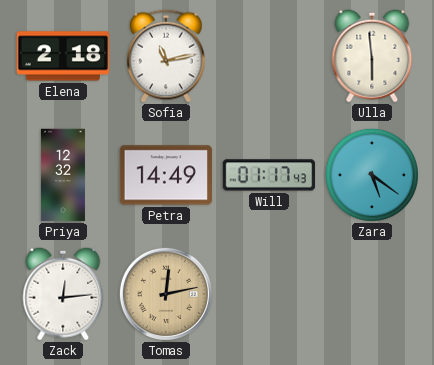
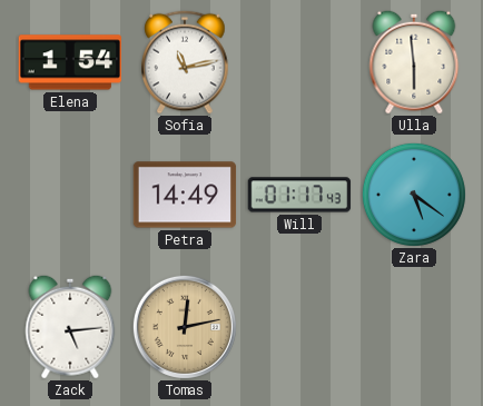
Elena: 2:18 -> 1:54
Priya: 12:32 -> none
Zack: 12:14 -> 5:14
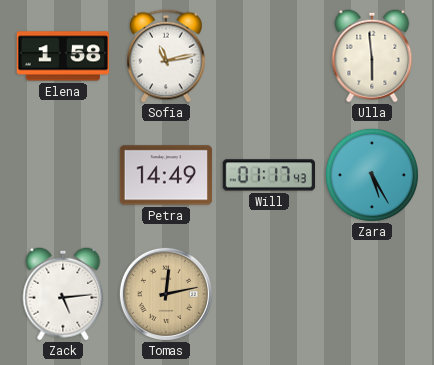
Elena: 1:54 -> 1:58
Zara: 5:21 -> 5:25
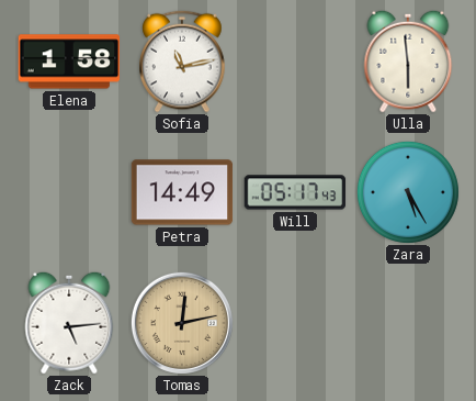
Will: 01:17 -> 05:17
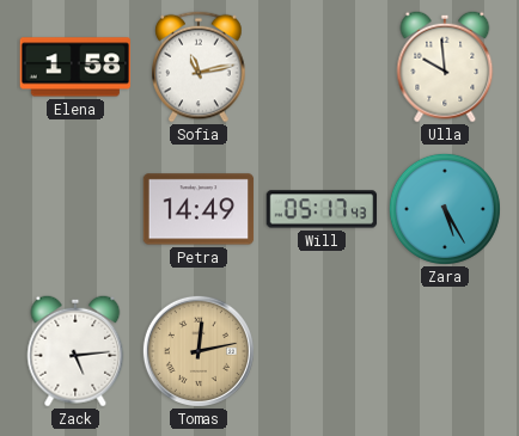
Ulla: 5:59 -> 9:59
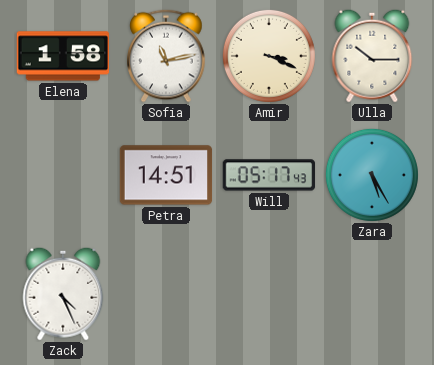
Amir: none -> 3:19
Ulla: 9:59 -> 10:15
Petra: 14:49 -> 14:51
Zack: 5:14 -> 4:26
Tomas: 12:13 -> none
